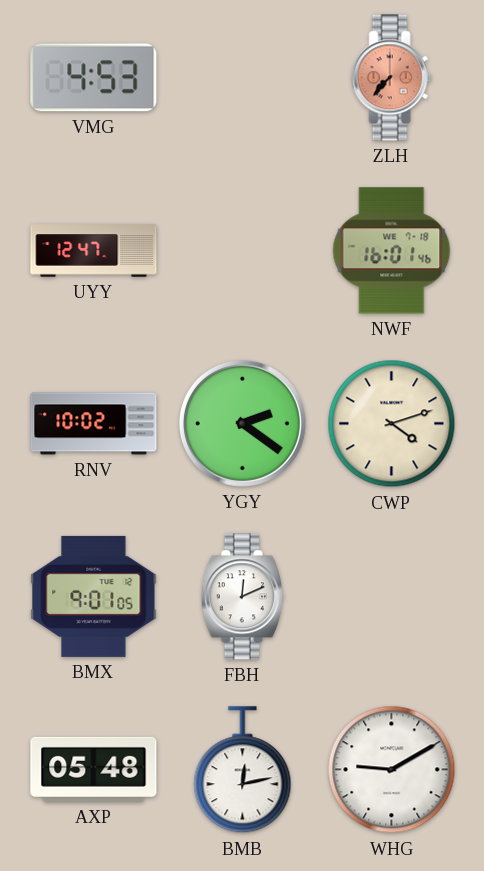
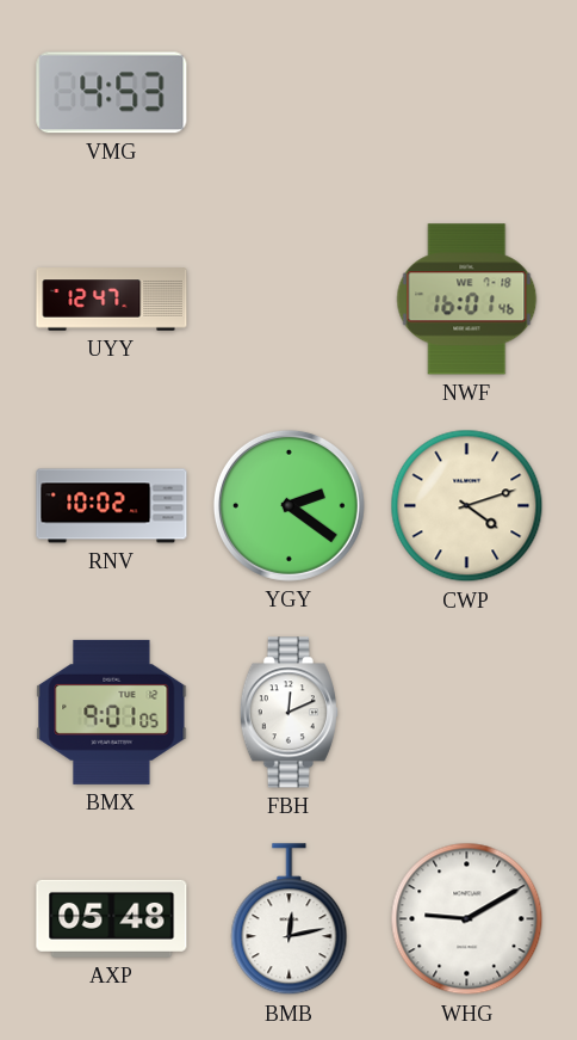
ZLH: 7:37 -> none
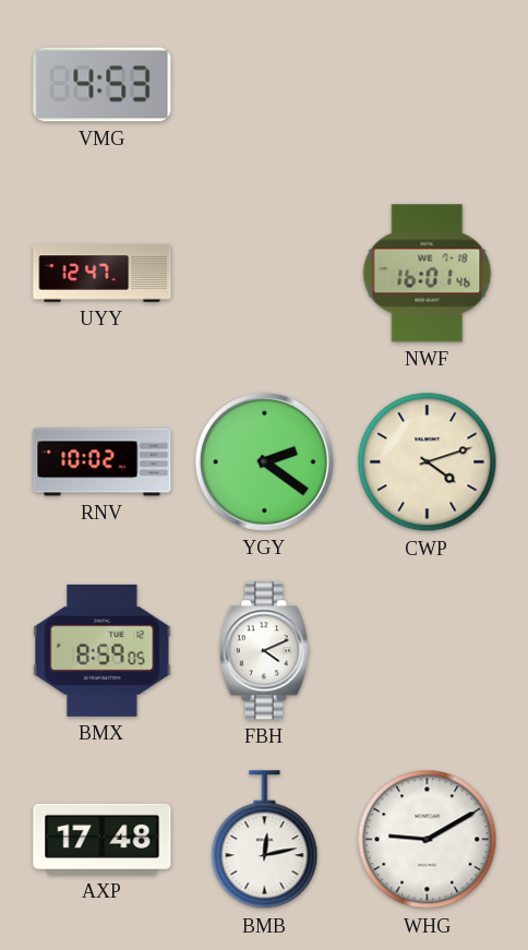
BMX: 9:01 -> 8:59
FBH: 12:11 -> 4:11
AXP: 05:48 -> 17:48
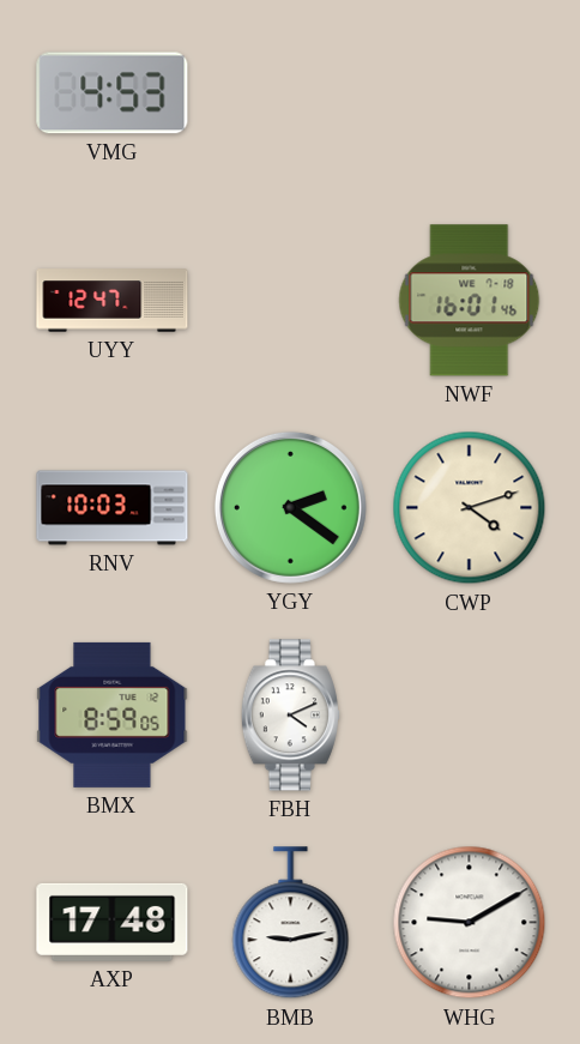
RNV: 10:02 -> 10:03
BMB: 12:13 -> 9:13
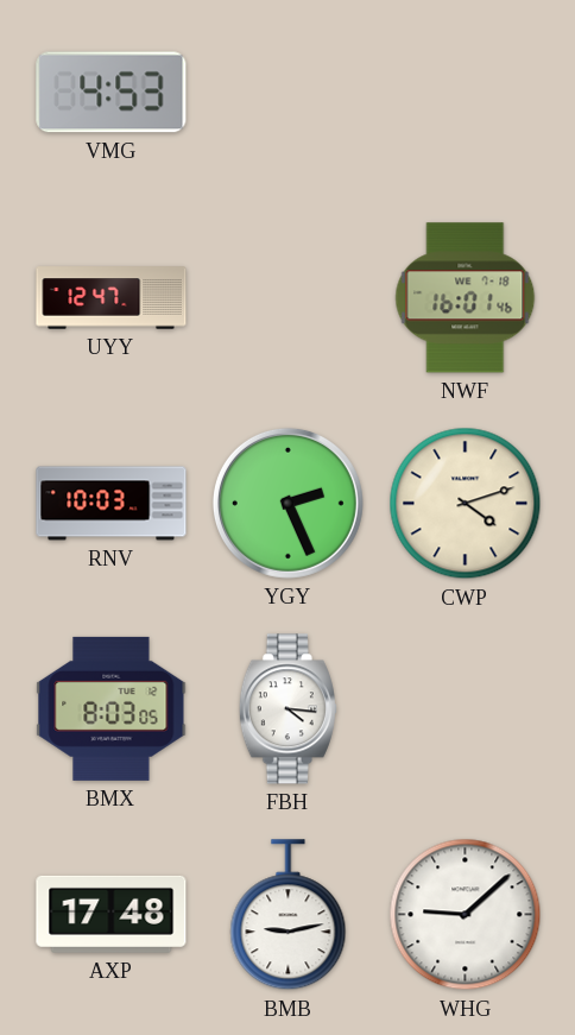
YGY: 2:21 -> 2:26
BMX: 8:59 -> 8:03
FBH: 4:11 -> 4:16
WHG: 9:10 -> 9:08
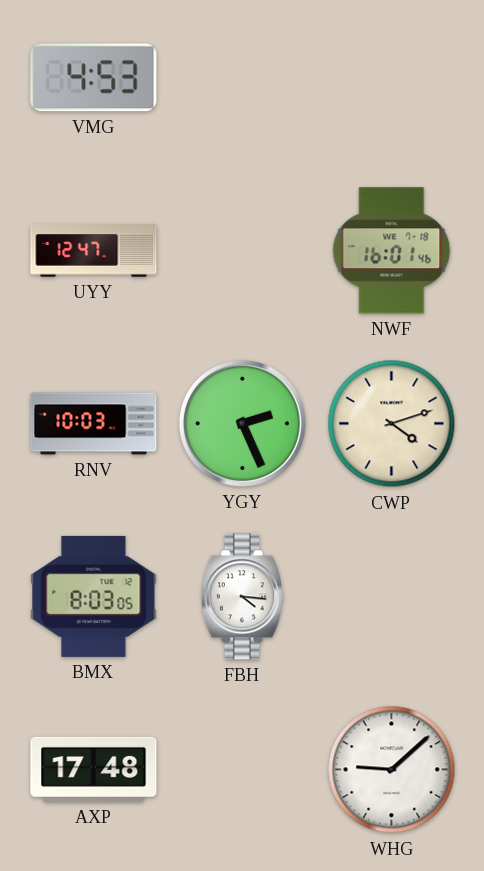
BMB: 9:13 -> none
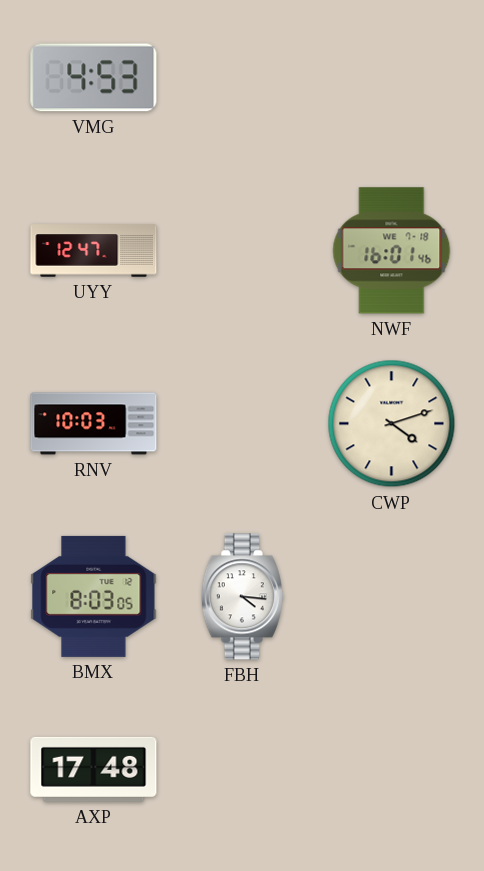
YGY: 2:26 -> none
WHG: 9:08 -> none
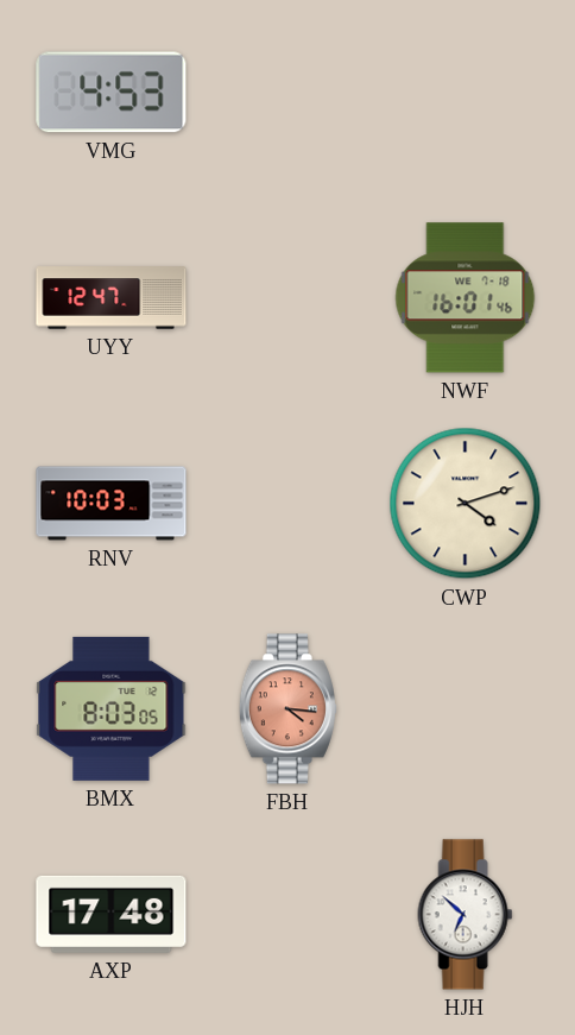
FBH dial: white -> salmon
HJH: none -> 6:52
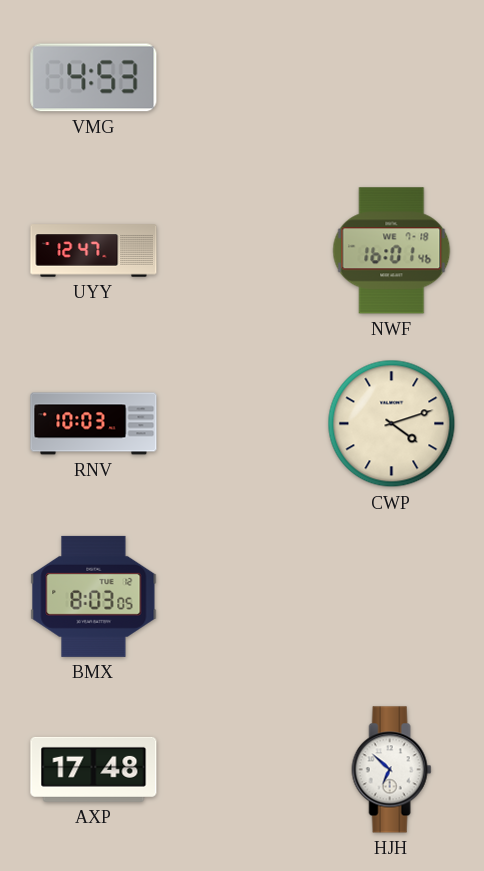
FBH: 4:16 -> none
